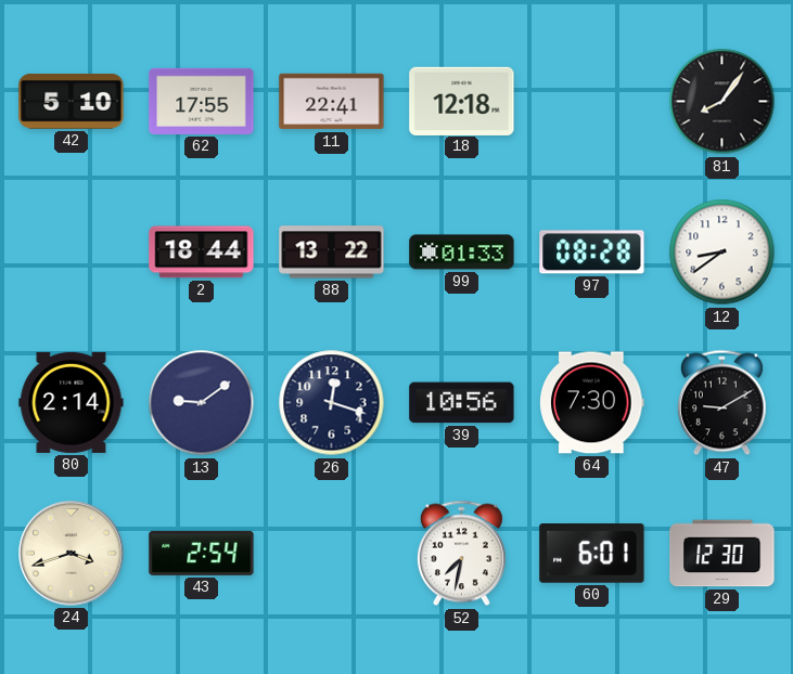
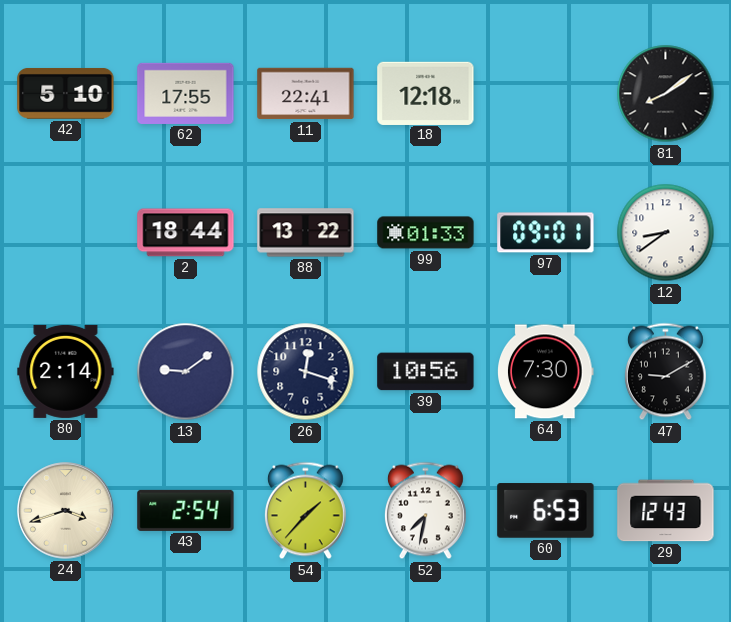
81: 8:06 -> 8:09
97: 08:28 -> 09:01
54: none -> 1:37
60: 6:01 -> 6:53
29: 12:30 -> 12:43
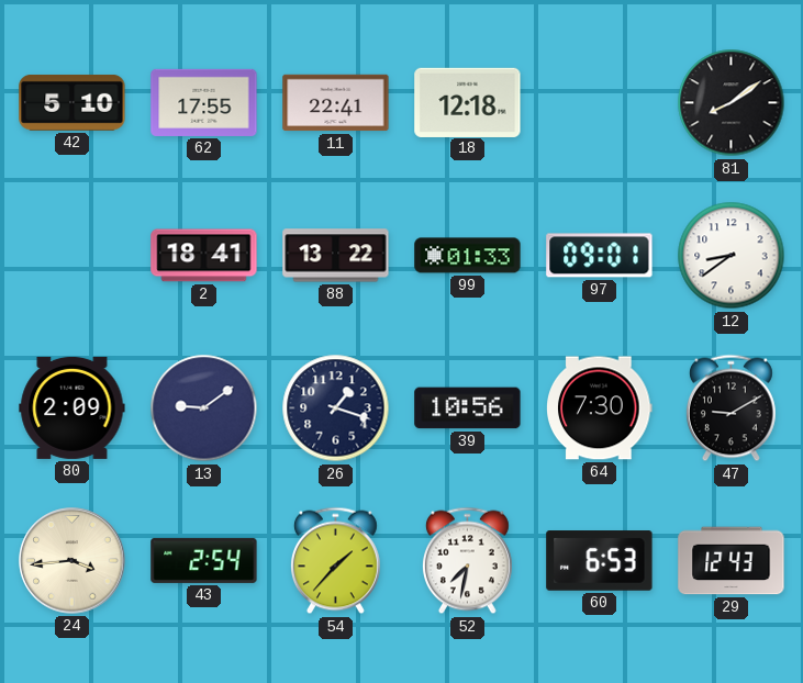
2: 18:44 -> 18:41
80: 2:14 -> 2:09
26: 12:18 -> 1:18
24: 3:42 -> 3:44
